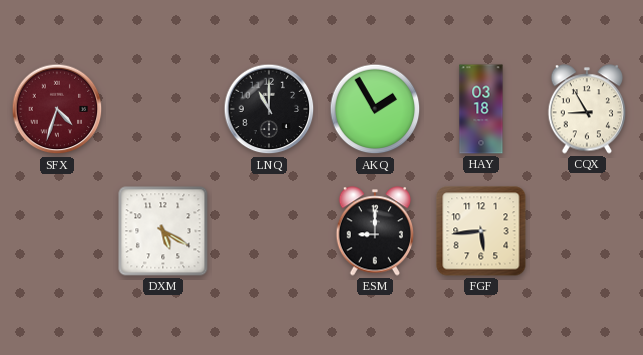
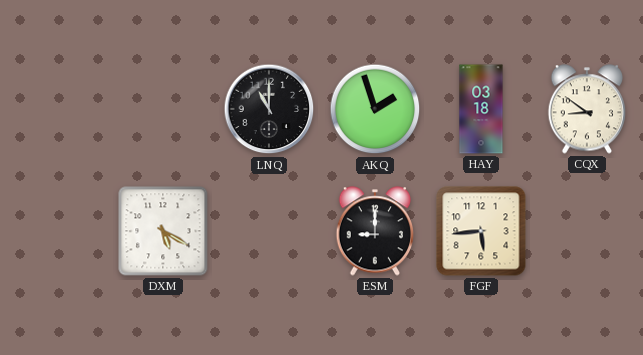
SFX: 4:33 -> none
AKQ: 1:55 -> 1:57
CQX: 8:55 -> 8:51
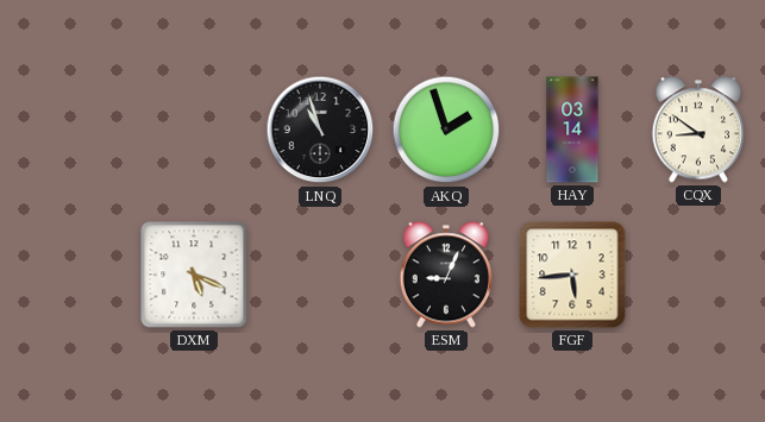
LNQ: 11:00 -> 10:57
HAY: 03:18 -> 03:14
DXM: 5:20 -> 5:19
ESM: 9:00 -> 9:04
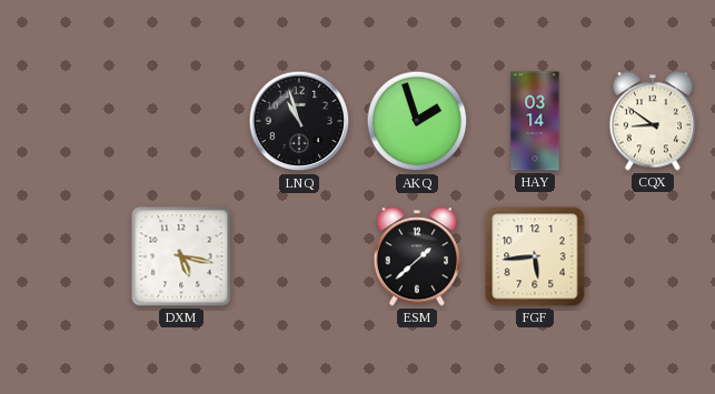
DXM: 5:19 -> 5:17
ESM: 9:04 -> 1:38
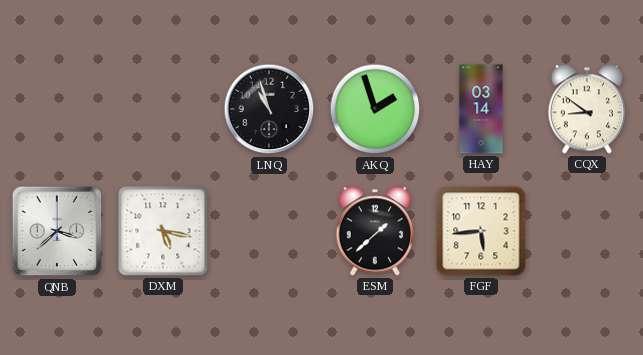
QNB: none -> 3:38
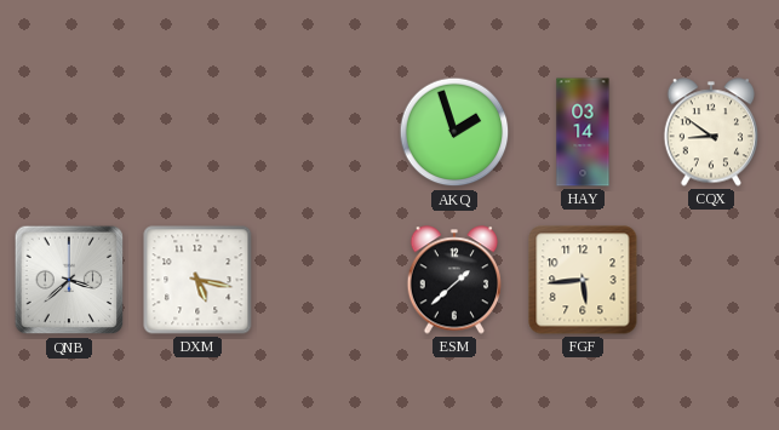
LNQ: 10:57 -> none
